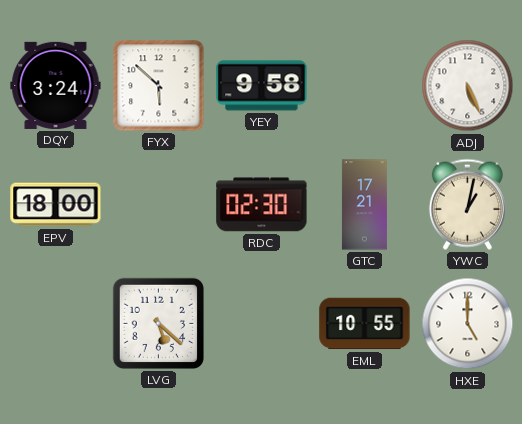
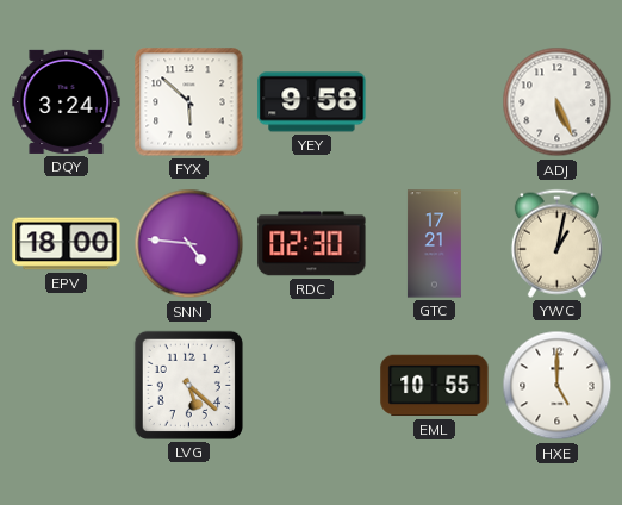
SNN: none -> 4:46
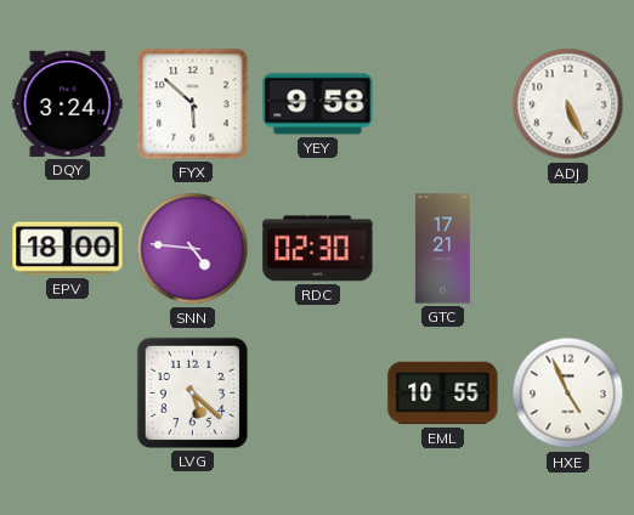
YWC: 1:02 -> none
HXE: 5:00 -> 4:56
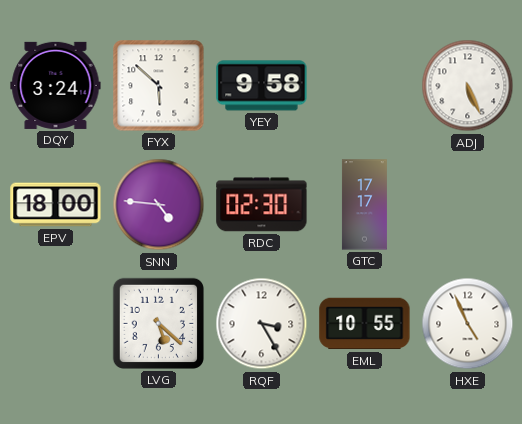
GTC: 17:21 -> 17:17
RQF: none -> 3:25
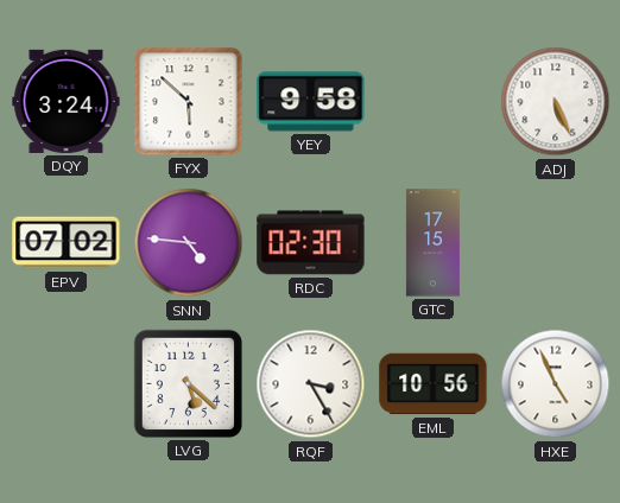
EPV: 18:00 -> 07:02
GTC: 17:17 -> 17:15
EML: 10:55 -> 10:56
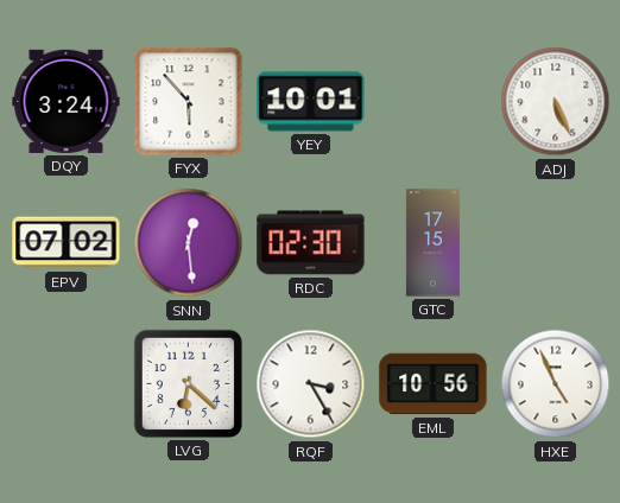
FYX: 5:52 -> 5:53
YEY: 9:58 -> 10:01
SNN: 4:46 -> 12:29
LVG: 5:22 -> 6:22
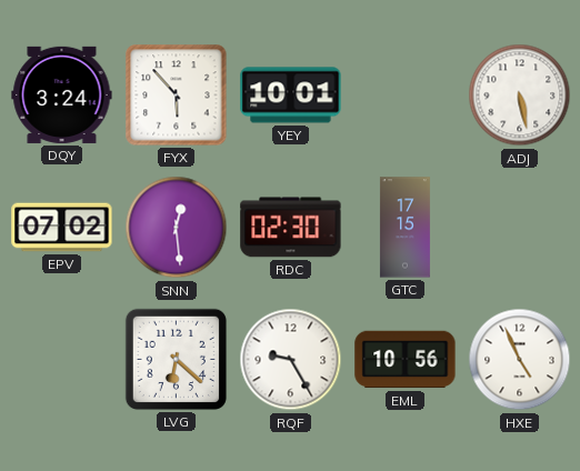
ADJ: 5:26 -> 5:28
RQF: 3:25 -> 9:25
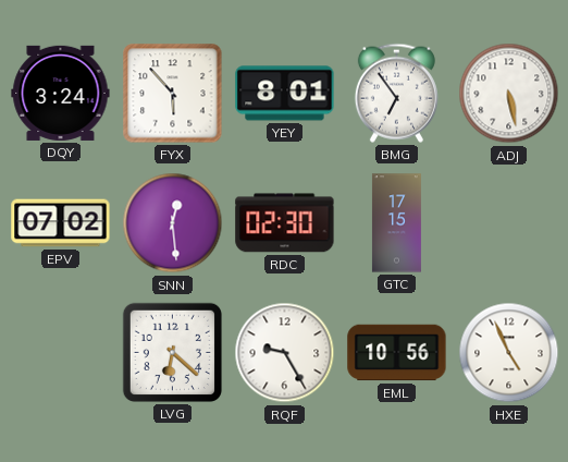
YEY: 10:01 -> 8:01
BMG: none -> 6:54
